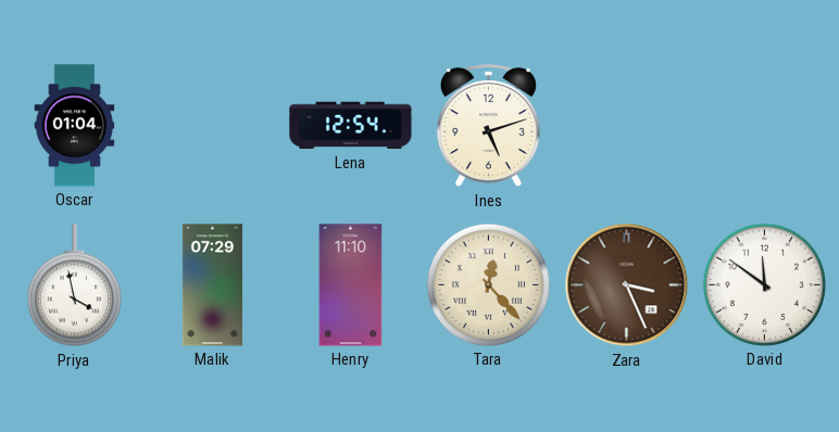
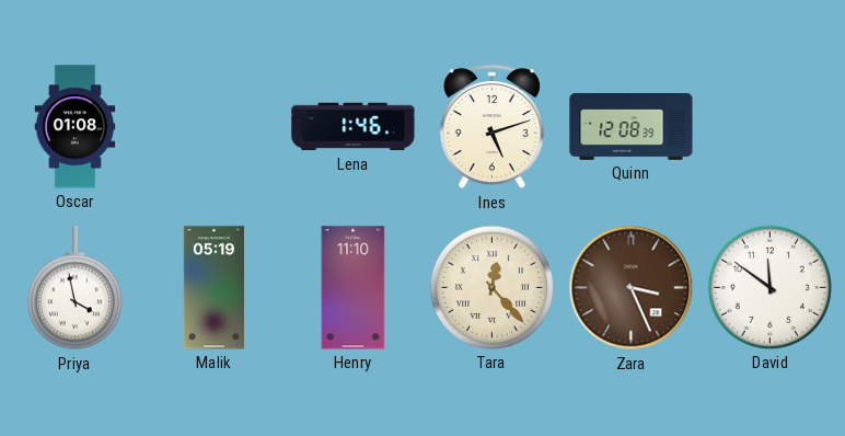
Oscar: 01:04 -> 01:08
Lena: 12:54 -> 1:46
Quinn: none -> 12:08
Malik: 07:29 -> 05:19
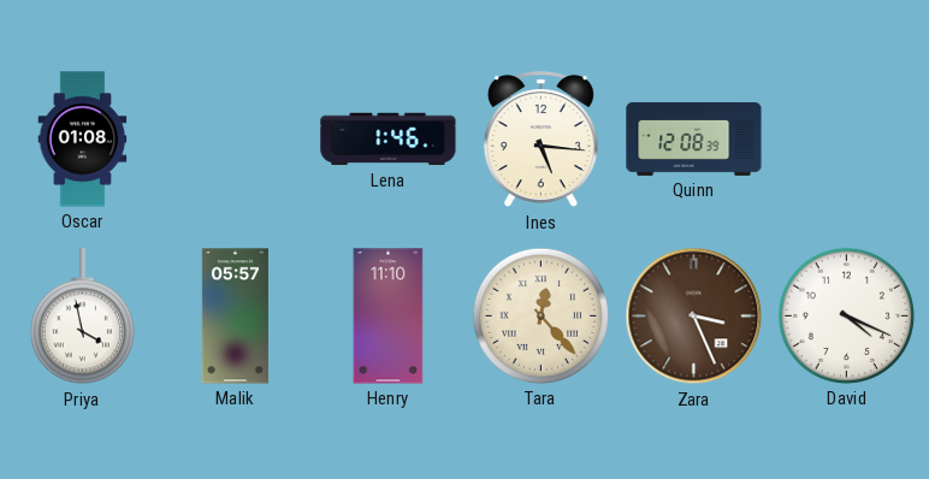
Ines: 5:12 -> 5:16
Malik: 05:19 -> 05:57
David: 11:51 -> 4:19
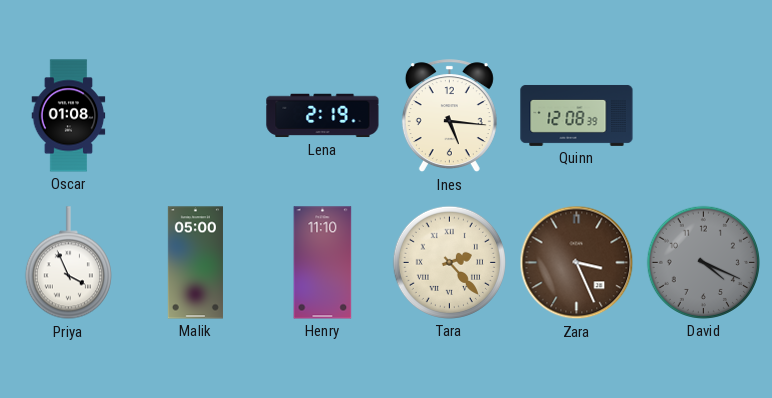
Lena: 1:46 -> 2:19
Priya: 3:58 -> 3:56
Malik: 05:57 -> 05:00
Tara: 12:23 -> 2:23
David dial: white -> grey
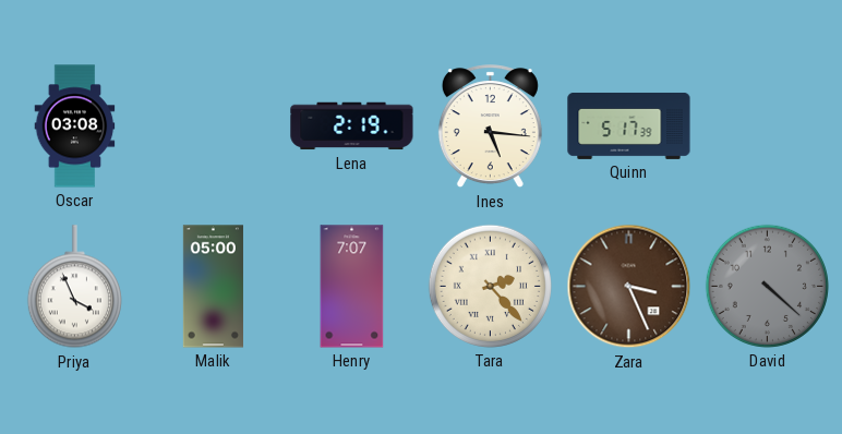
Oscar: 01:08 -> 03:08
Quinn: 12:08 -> 5:17
Henry: 11:10 -> 7:07
David: 4:19 -> 4:22
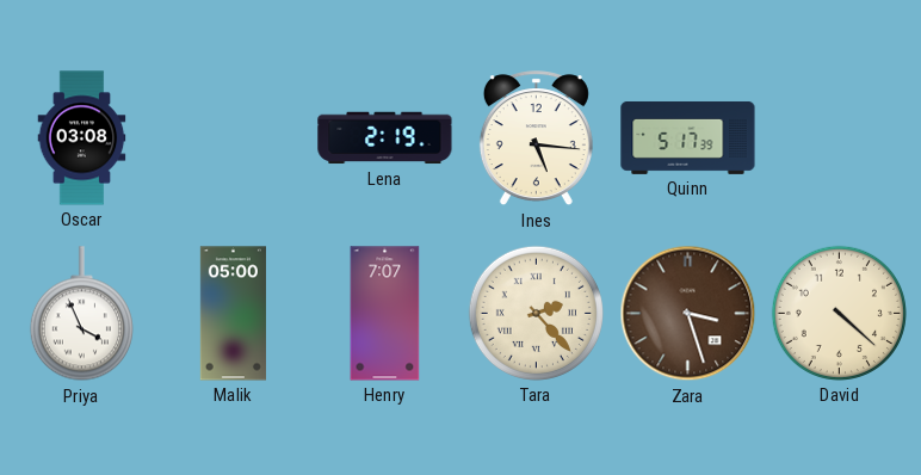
Zara: 3:26 -> 3:27
David dial: grey -> cream
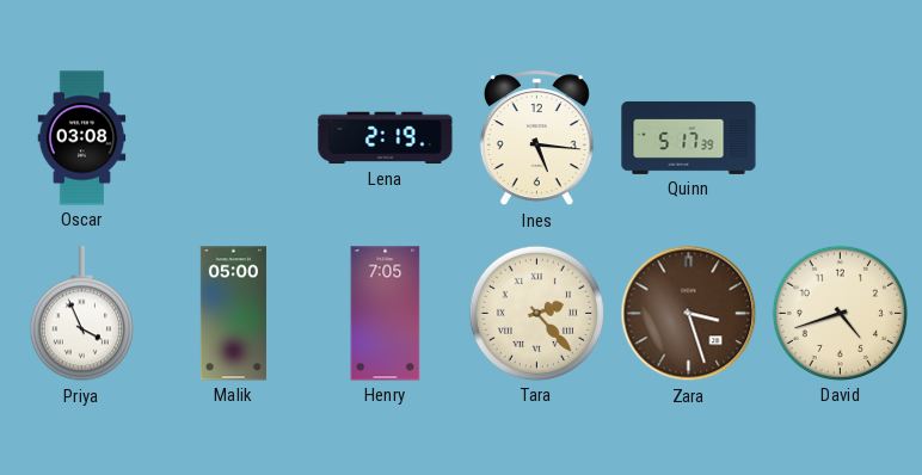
Henry: 7:07 -> 7:05
David: 4:22 -> 4:42
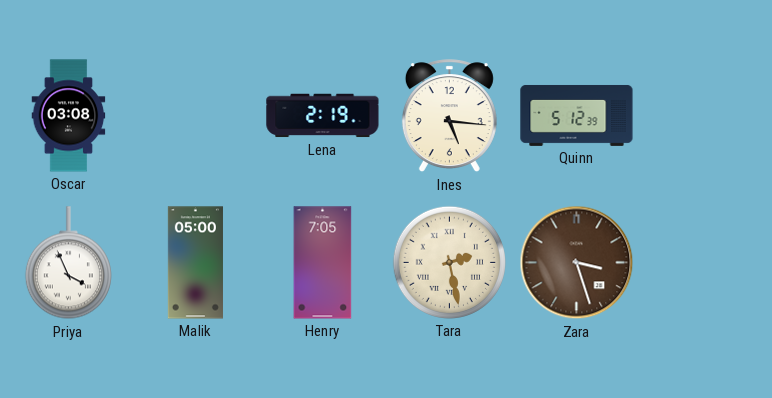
Quinn: 5:17 -> 5:12
Tara: 2:23 -> 2:28
David: 4:42 -> none
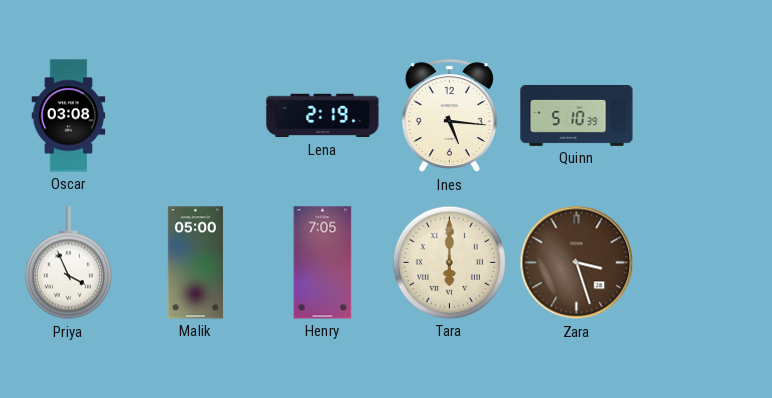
Quinn: 5:12 -> 5:10
Tara: 2:28 -> 6:00
